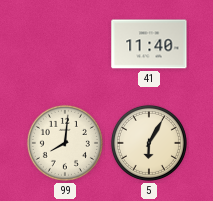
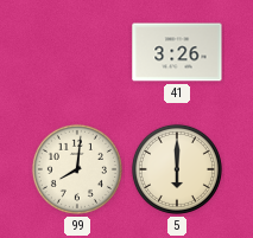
41: 11:40 -> 3:26
5: 6:05 -> 6:00
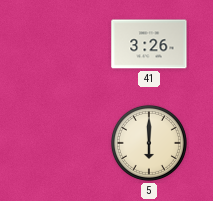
99: 8:01 -> none
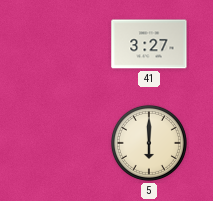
41: 3:26 -> 3:27
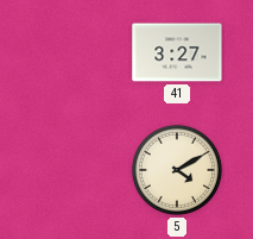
5: 6:00 -> 4:10
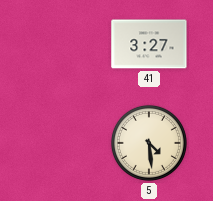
5: 4:10 -> 4:29
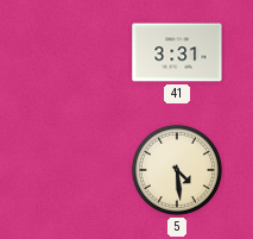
41: 3:27 -> 3:31
